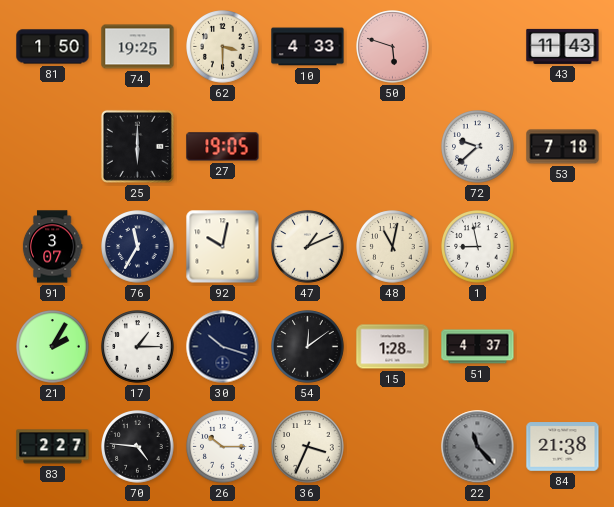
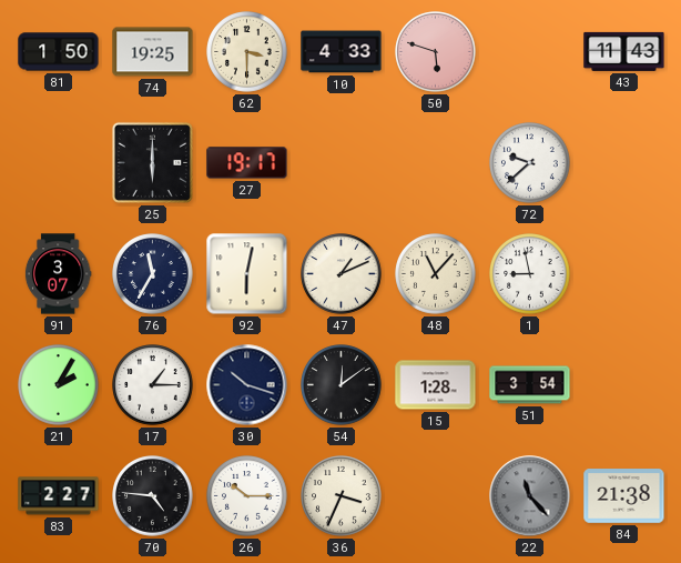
27: 19:05 -> 19:17
53: 7:18 -> none
92: 10:02 -> 6:02
48: 11:02 -> 11:07
51: 4:37 -> 3:54
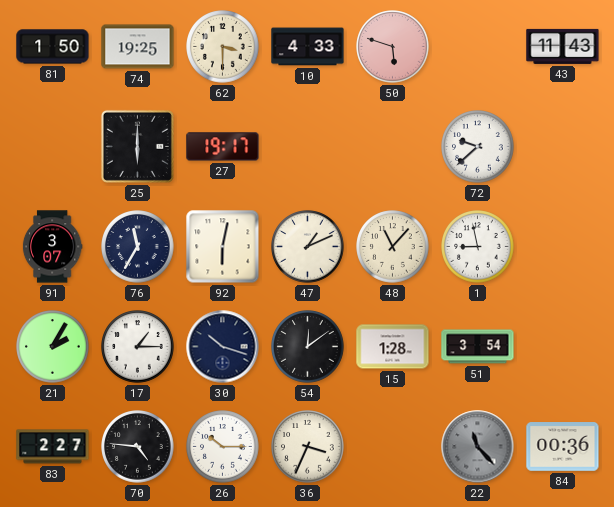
84: 21:38 -> 00:36
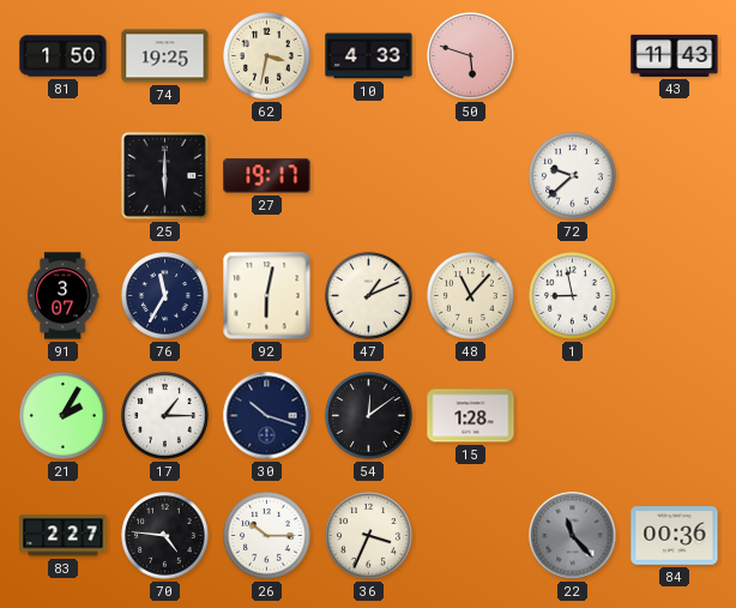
62: 3:30 -> 3:32
51: 3:54 -> none
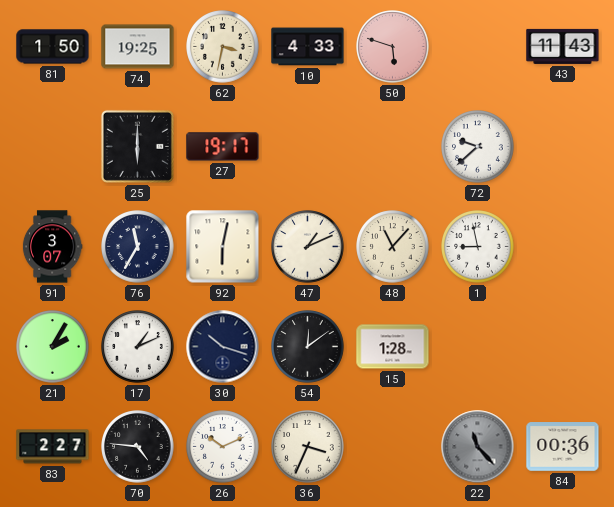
17: 1:15 -> 1:11
26: 10:15 -> 10:11
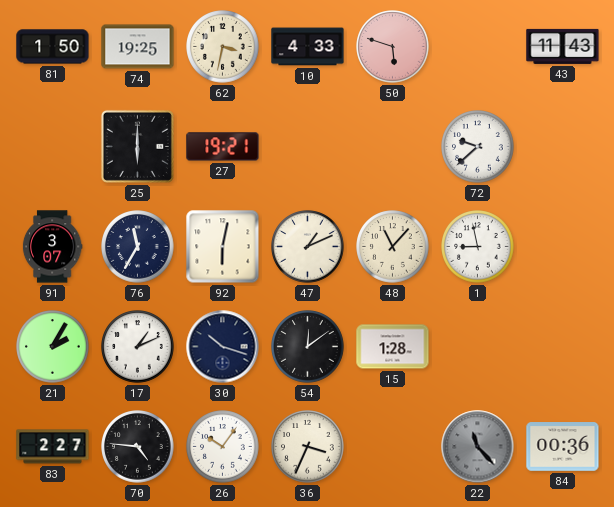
27: 19:17 -> 19:21
26: 10:11 -> 10:06
